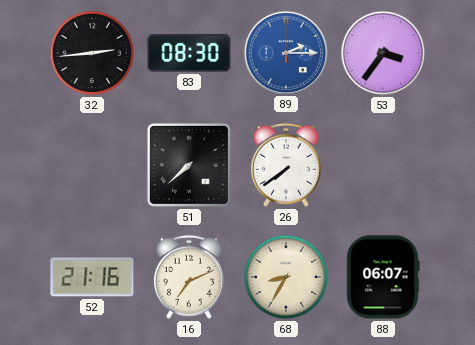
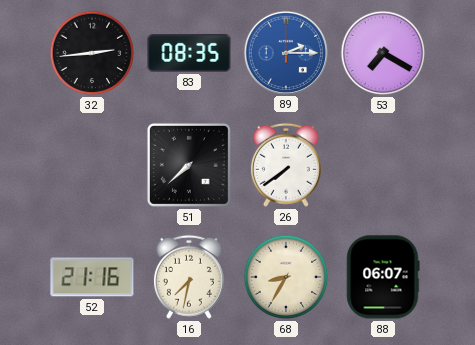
83: 08:30 -> 08:35
53: 3:36 -> 7:20
16: 7:11 -> 7:32
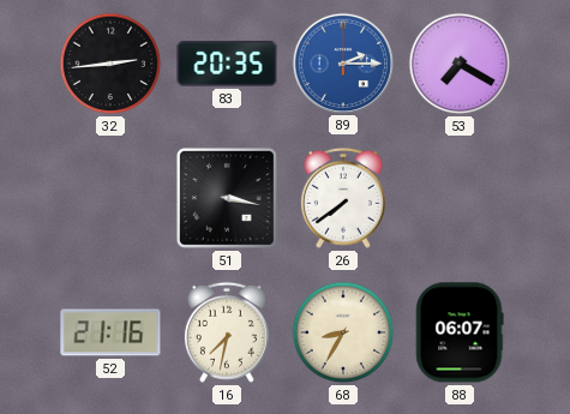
83: 08:35 -> 20:35
51: 7:38 -> 3:17
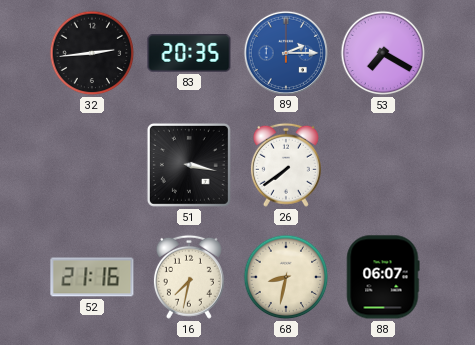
68: 8:35 -> 8:32
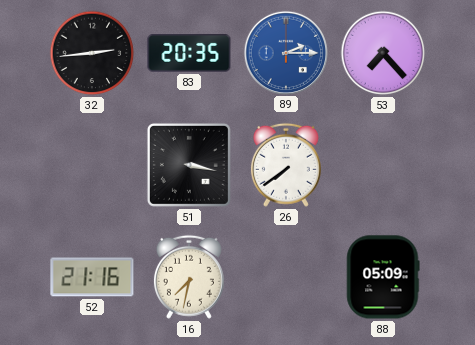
53: 7:20 -> 7:23
68: 8:32 -> none
88: 06:07 -> 05:09
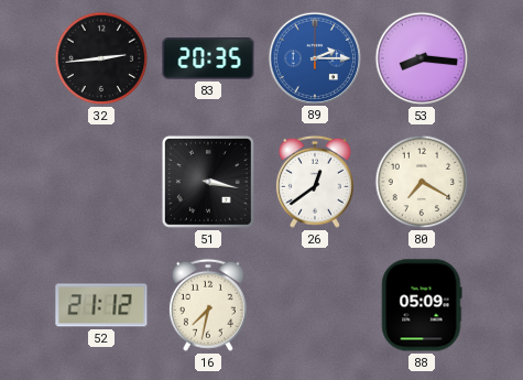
53: 7:23 -> 8:16
26: 7:39 -> 12:39
80: none -> 7:20
52: 21:16 -> 21:12
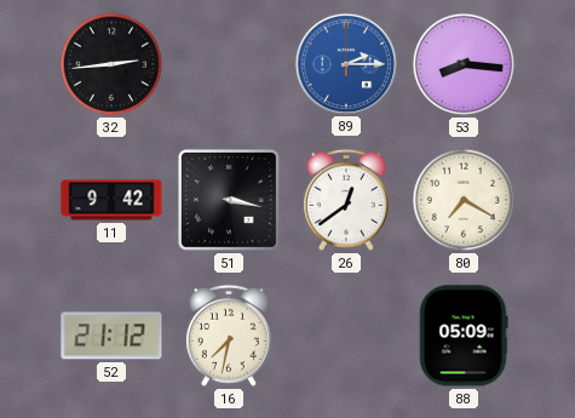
83: 20:35 -> none
11: none -> 9:42
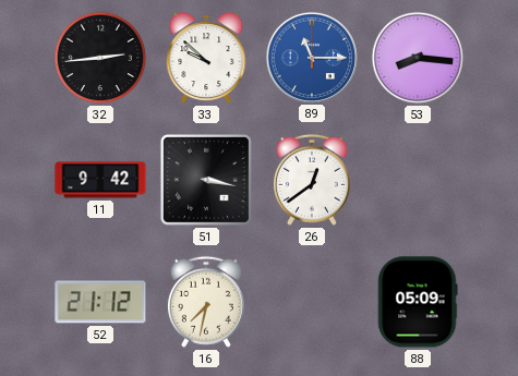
33: none -> 9:52
89: 2:15 -> 11:15
80: 7:20 -> none
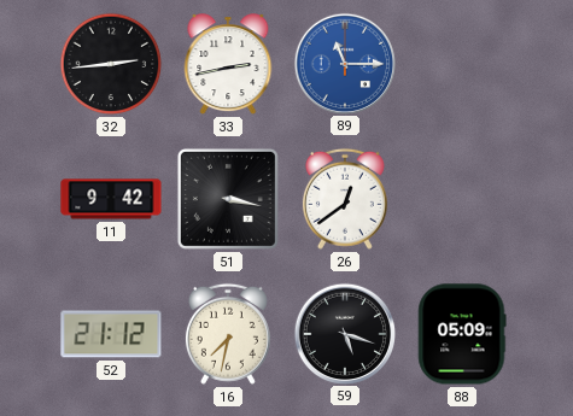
33: 9:52 -> 2:43
53: 8:16 -> none
59: none -> 5:18
